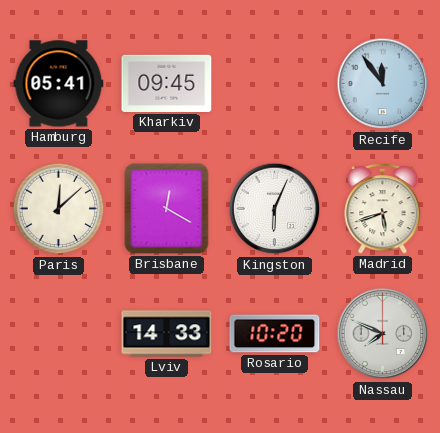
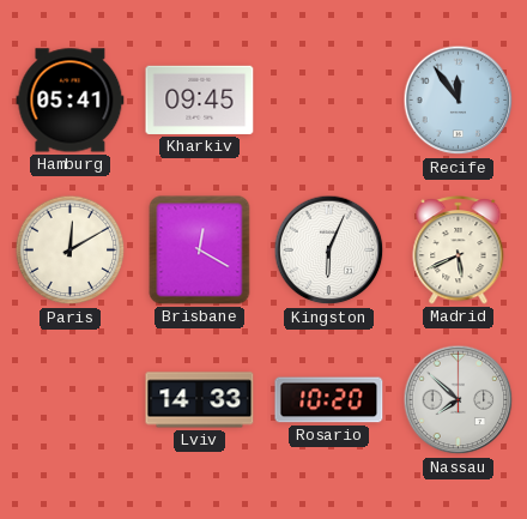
Paris: 12:08 -> 12:10
Madrid: 5:42 -> 5:41
Nassau: 7:49 -> 7:52
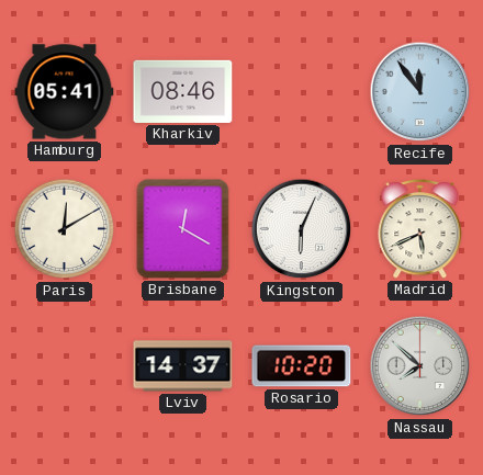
Kharkiv: 09:45 -> 08:46
Lviv: 14:33 -> 14:37
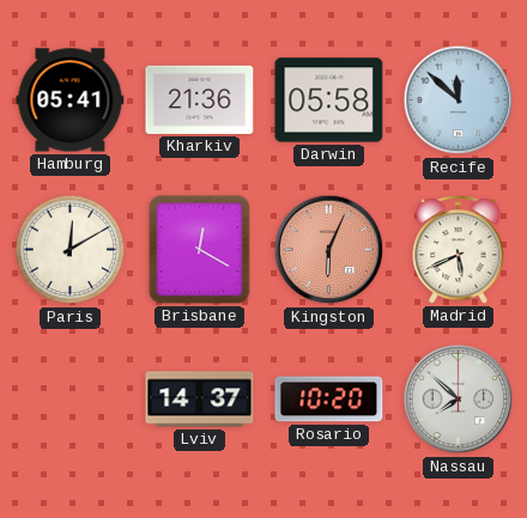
Kharkiv: 08:46 -> 21:36
Darwin: none -> 05:58
Recife: 11:54 -> 11:52
Kingston dial: white -> salmon
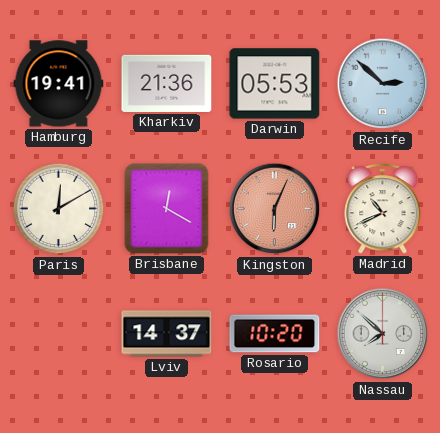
Hamburg: 05:41 -> 19:41
Darwin: 05:58 -> 05:53
Recife: 11:52 -> 2:52
Madrid: 5:41 -> 10:41
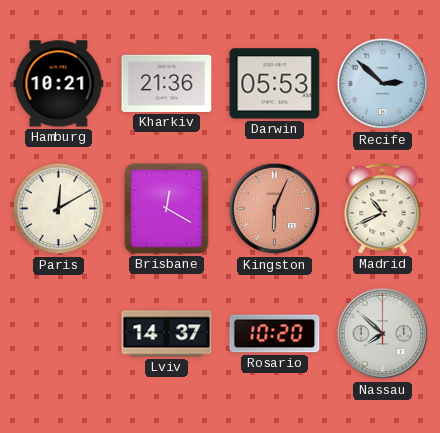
Hamburg: 19:41 -> 10:21
